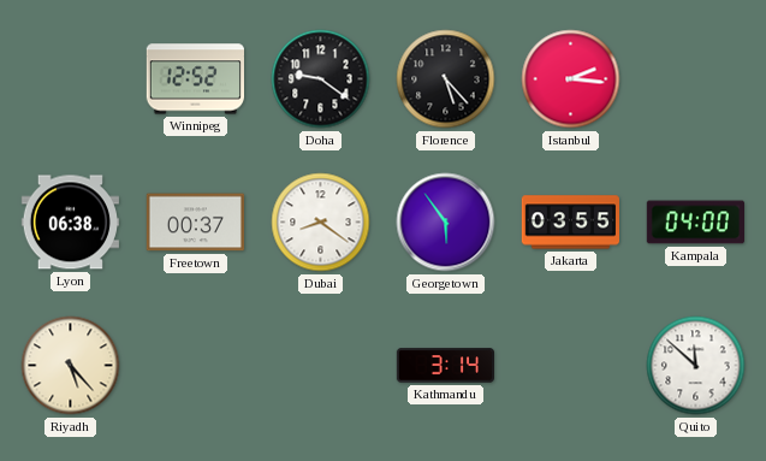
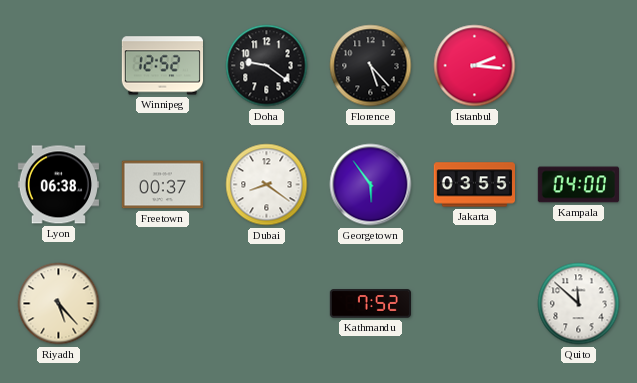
Kathmandu: 3:14 -> 7:52
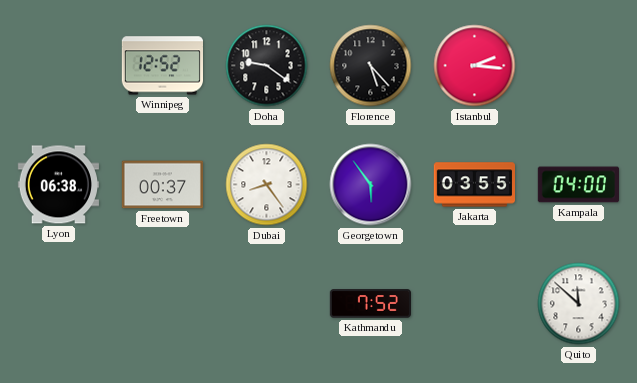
Dubai: 8:21 -> 8:24
Riyadh: 5:23 -> none
